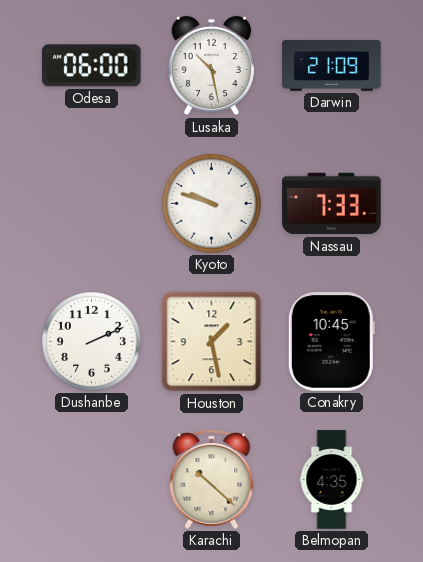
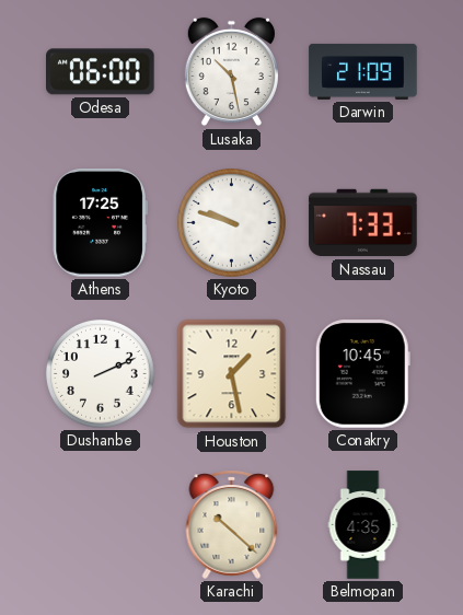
Athens: none -> 17:25
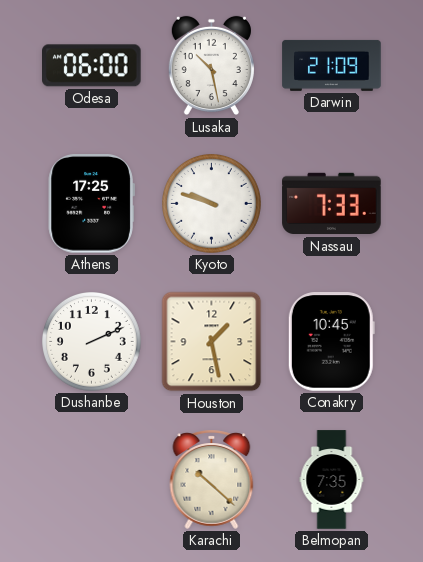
Belmopan: 4:35 -> 7:35
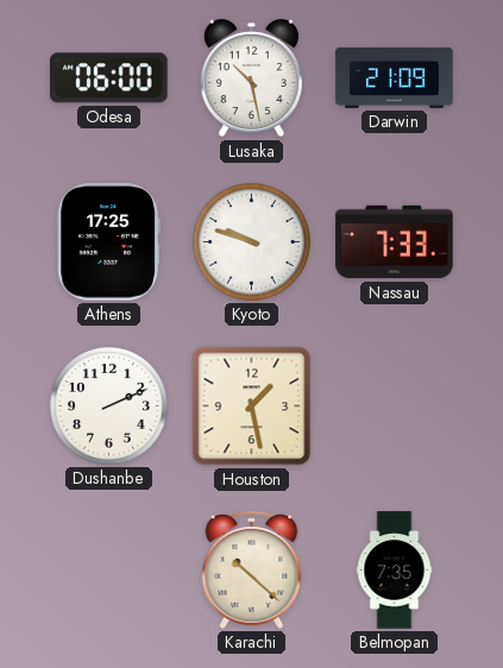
Conakry: 10:45 -> none
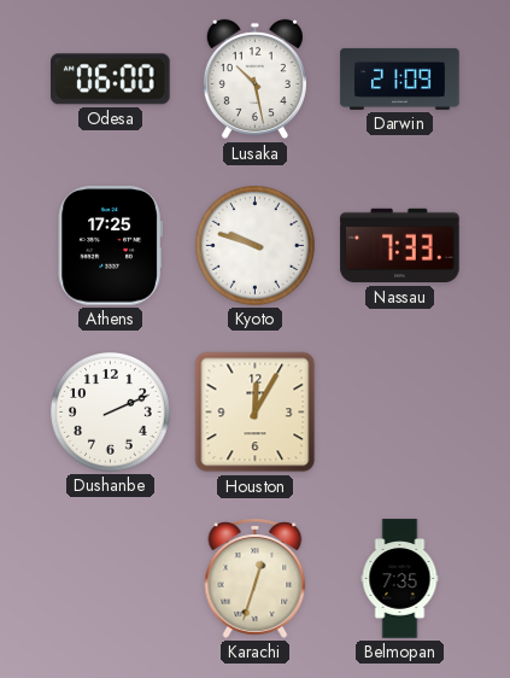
Houston: 1:28 -> 12:05
Karachi: 10:22 -> 12:33
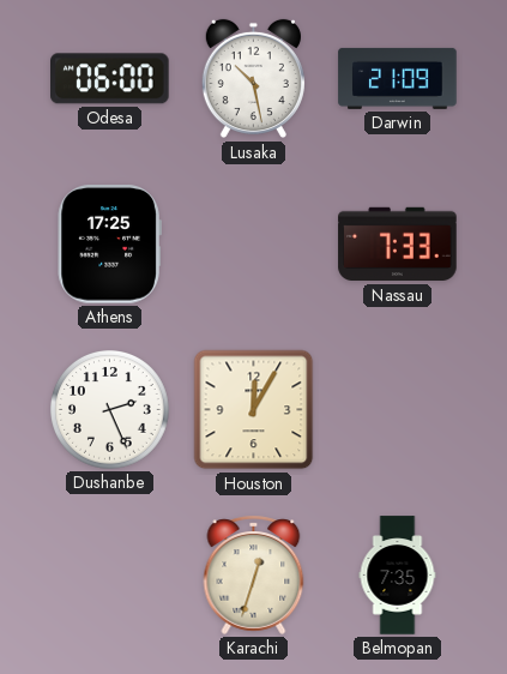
Kyoto: 9:48 -> none
Dushanbe: 2:11 -> 2:26
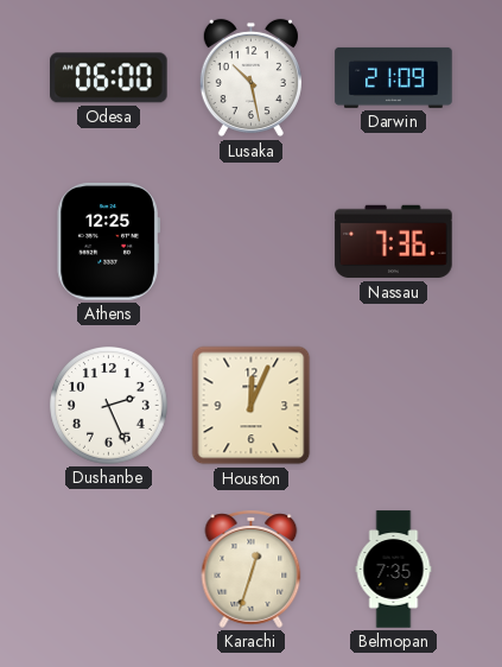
Athens: 17:25 -> 12:25
Nassau: 7:33 -> 7:36
Houston: 12:05 -> 12:04
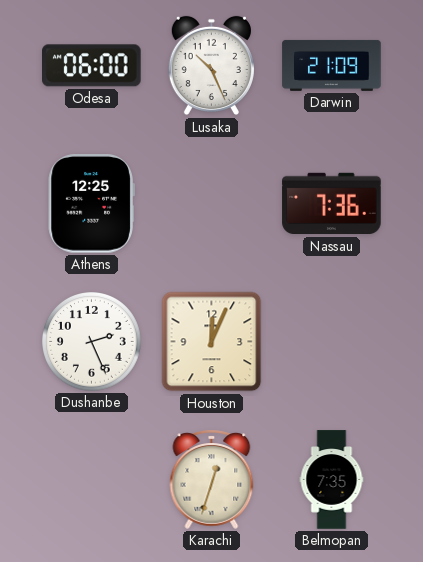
Lusaka: 10:28 -> 10:26
